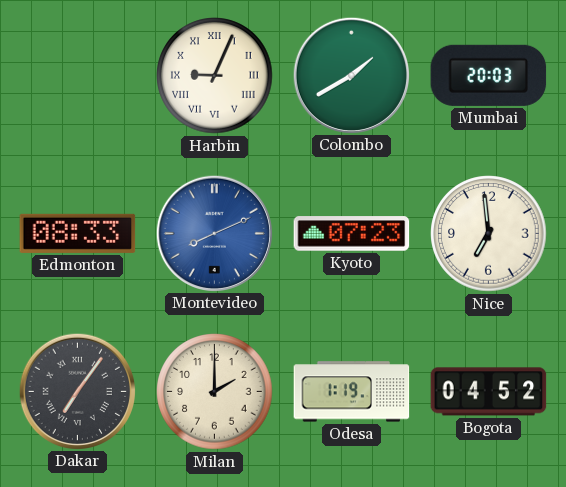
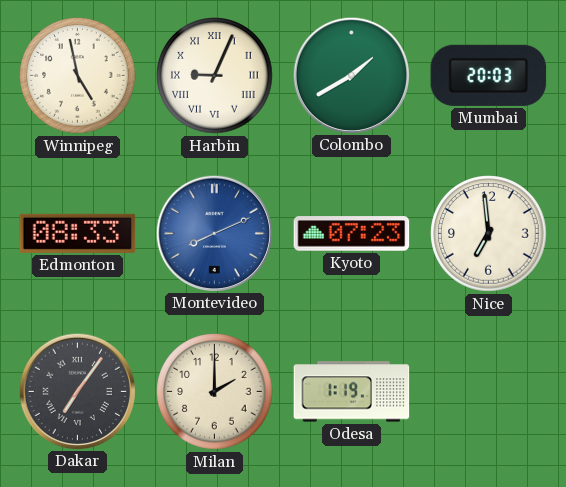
Winnipeg: none -> 4:58
Bogota: 04:52 -> none
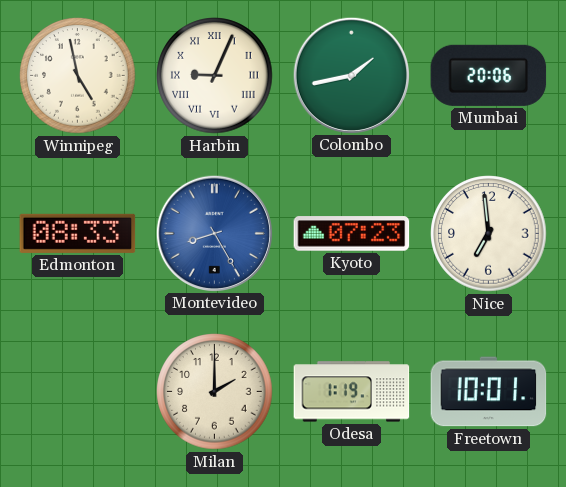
Colombo: 1:40 -> 1:43
Mumbai: 20:03 -> 20:06
Montevideo: 8:11 -> 8:25
Dakar: 7:06 -> none
Freetown: none -> 10:01
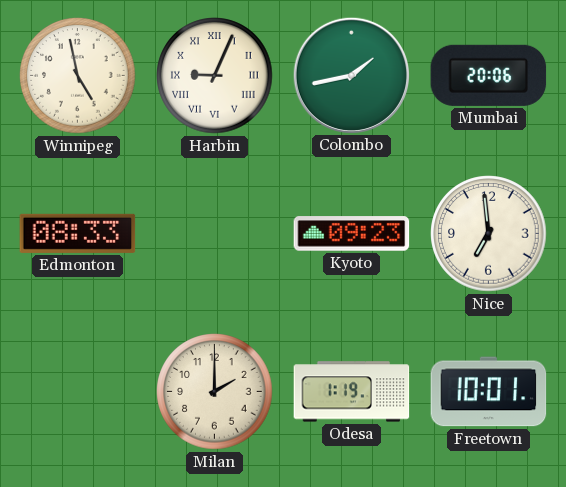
Montevideo: 8:25 -> none
Kyoto: 07:23 -> 09:23
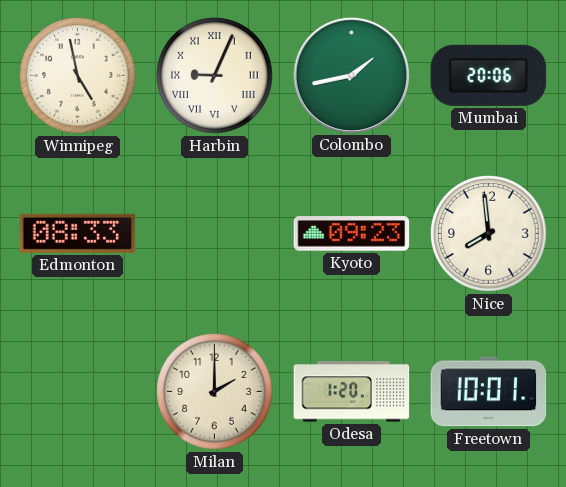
Nice: 6:59 -> 7:59
Odesa: 1:19 -> 1:20
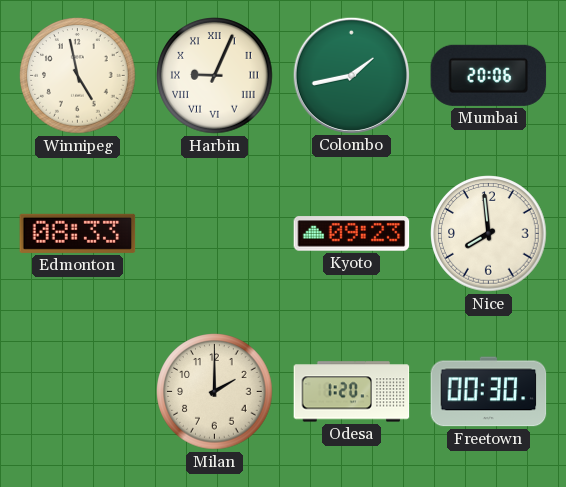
Freetown: 10:01 -> 00:30
